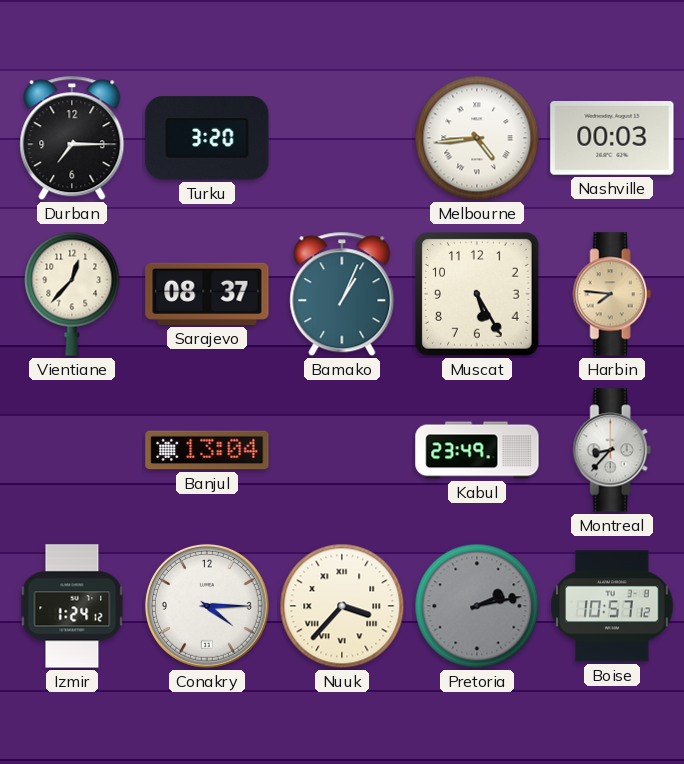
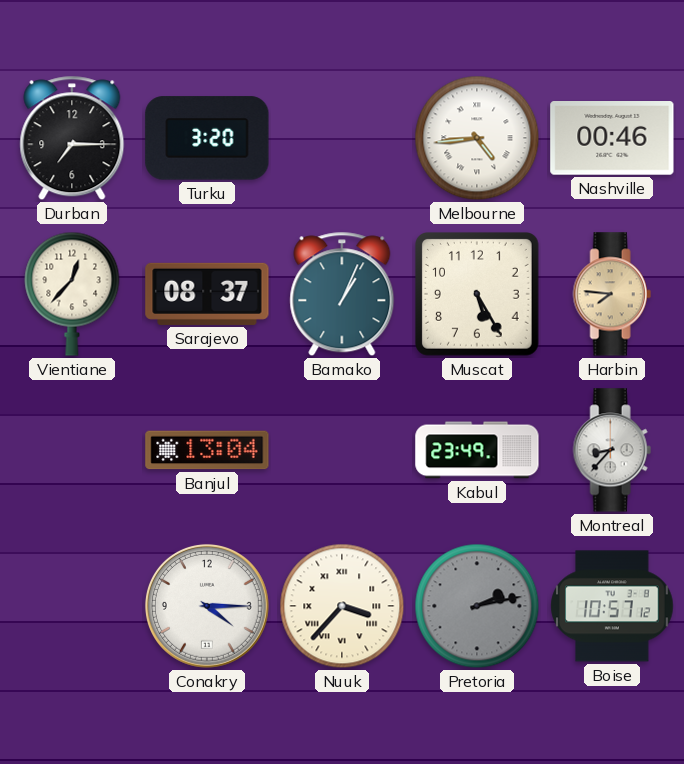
Nashville: 00:03 -> 00:46
Izmir: 1:24 -> none
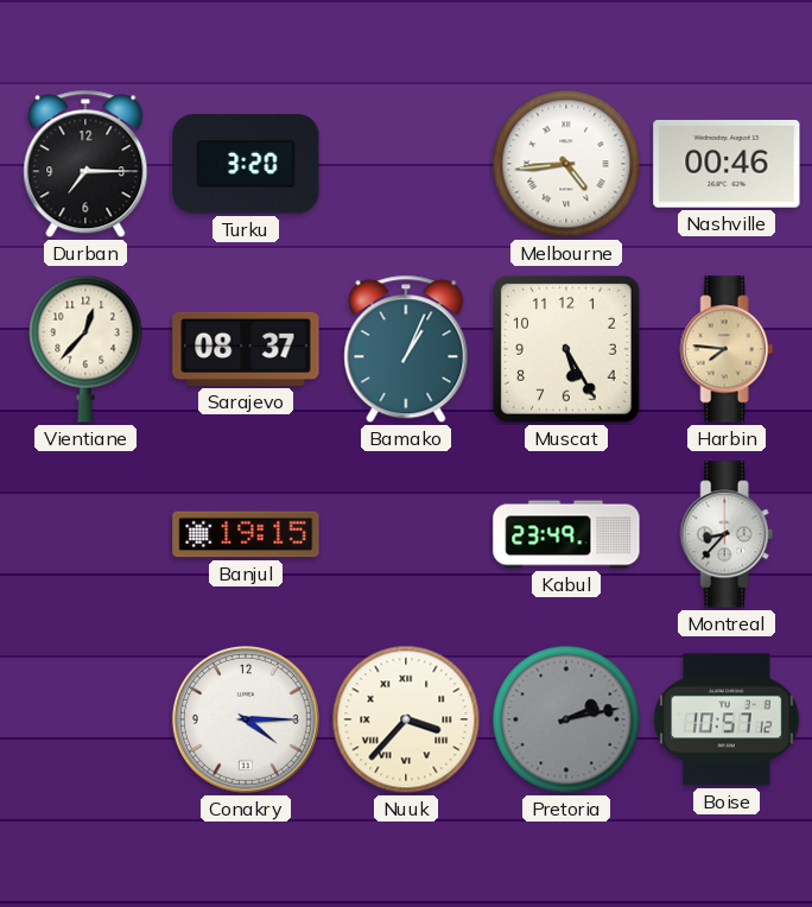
Banjul: 13:04 -> 19:15
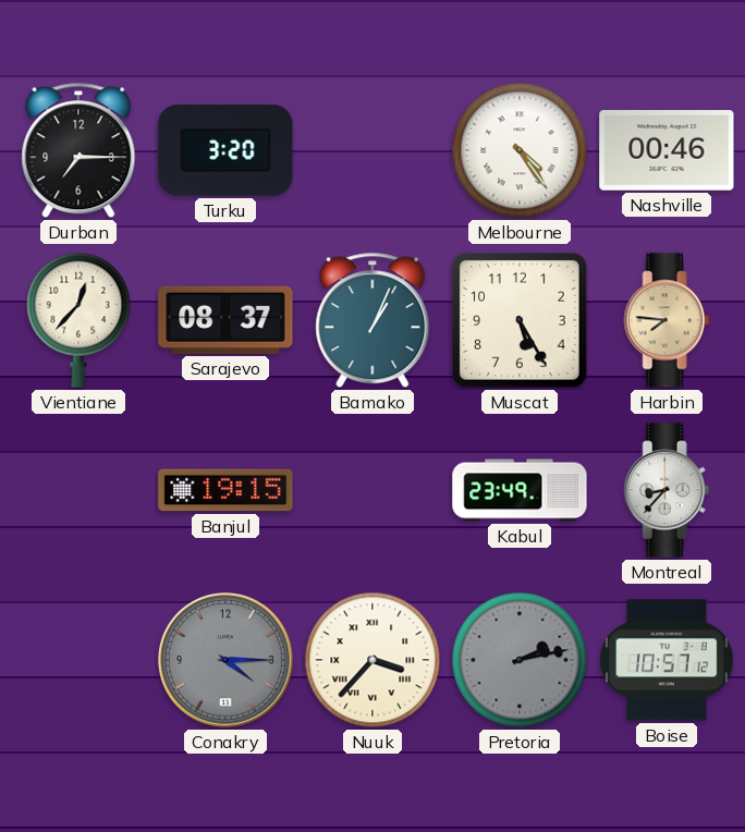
Melbourne: 4:44 -> 4:24
Conakry dial: white -> grey
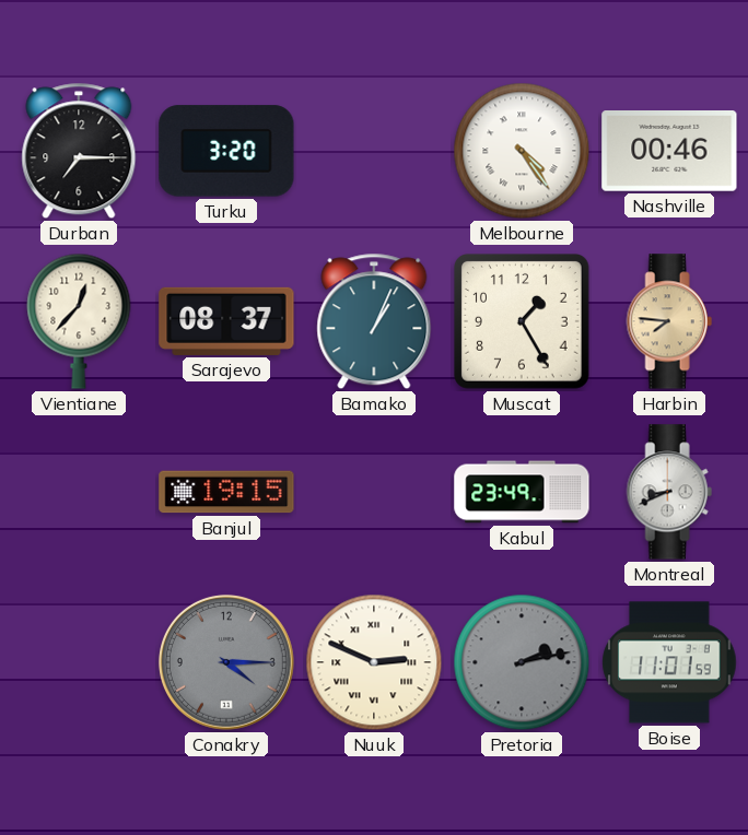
Muscat: 5:25 -> 1:25
Montreal: 8:37 -> 8:41
Nuuk: 3:37 -> 2:49
Boise: 10:57 -> 11:01
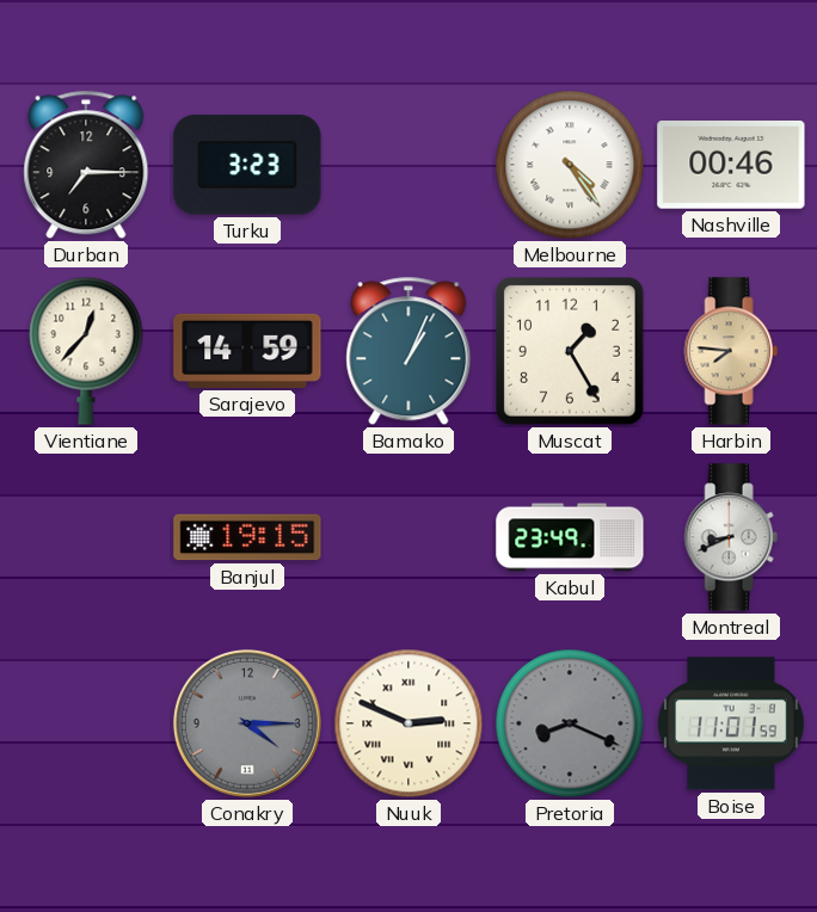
Turku: 3:20 -> 3:23
Sarajevo: 08:37 -> 14:59
Pretoria: 2:13 -> 8:19
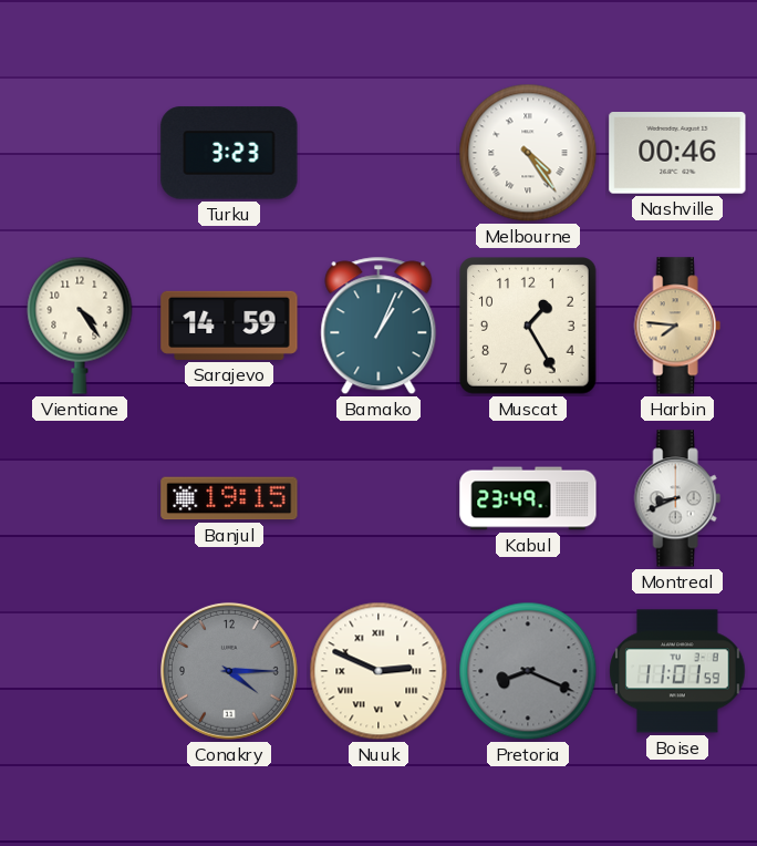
Durban: 7:15 -> none
Vientiane: 12:37 -> 4:24
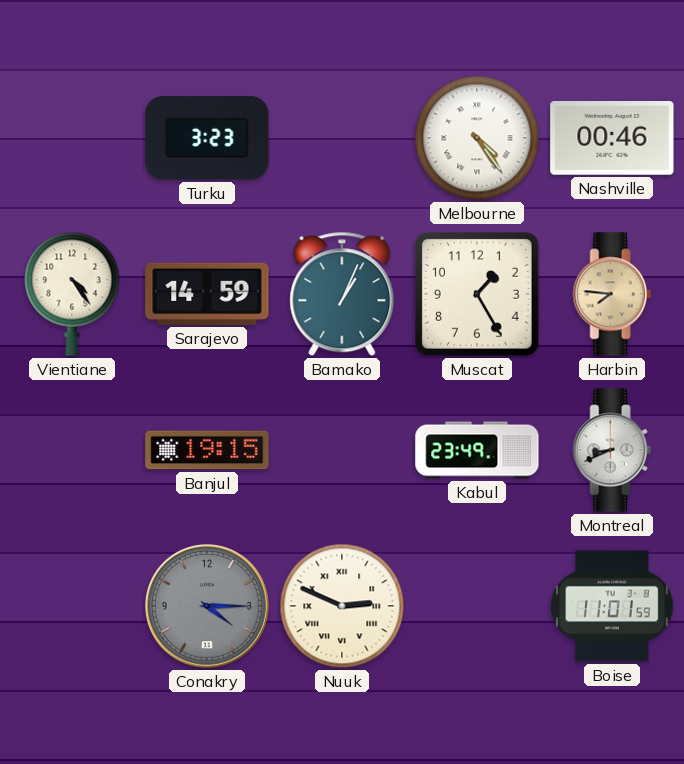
Pretoria: 8:19 -> none
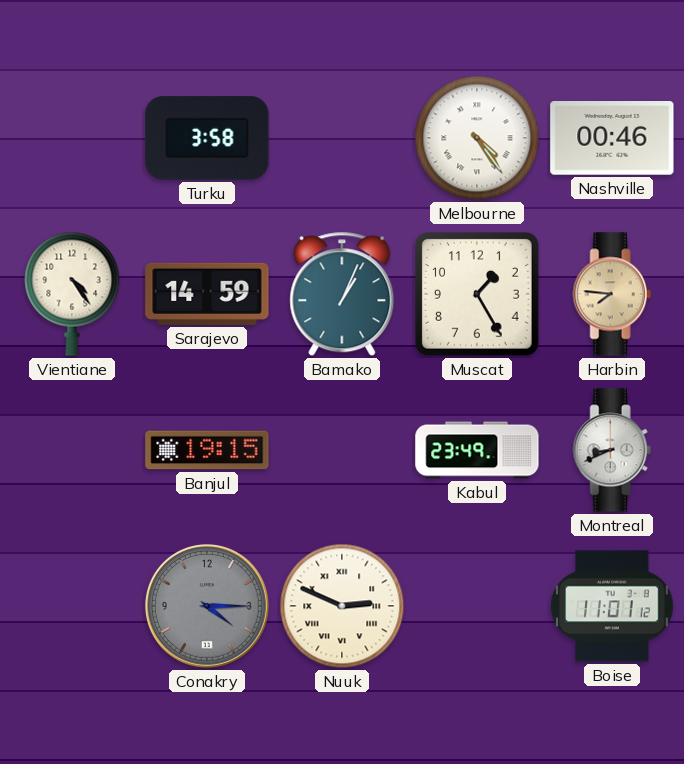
Turku: 3:23 -> 3:58
Boise: 11:01:59 -> 11:01:12
